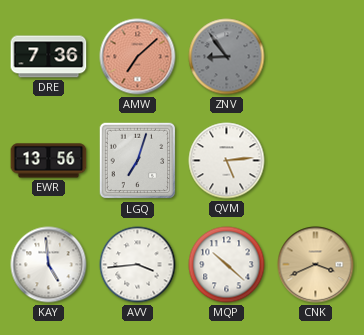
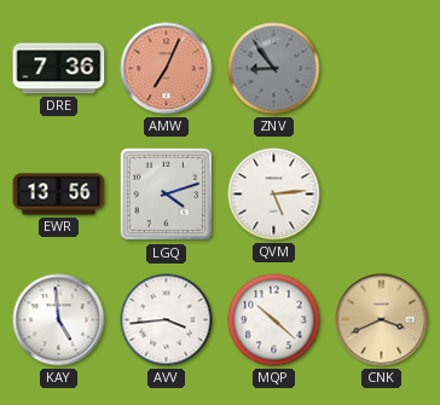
AMW: 7:08 -> 7:04
LGQ: 7:03 -> 4:12
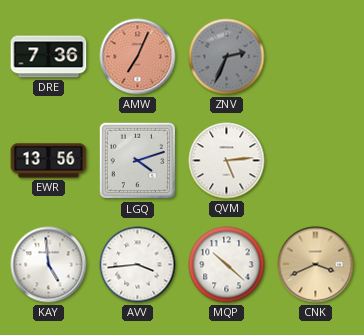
ZNV: 8:54 -> 2:34
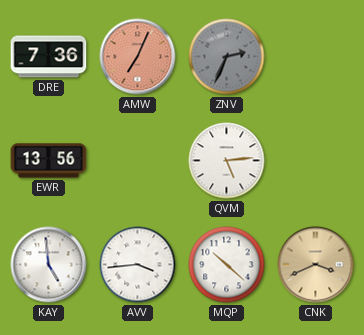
LGQ: 4:12 -> none
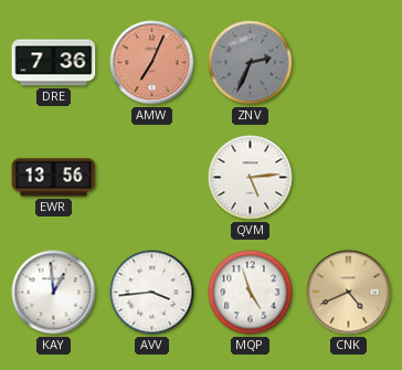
KAY: 4:59 -> 12:59
MQP: 10:22 -> 4:57
CNK: 3:41 -> 4:41
